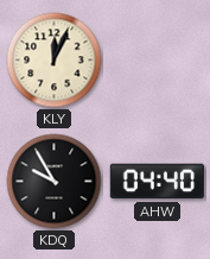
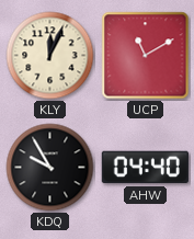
UCP: none -> 11:10
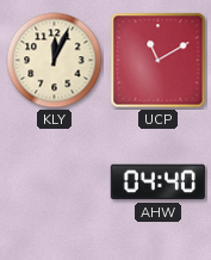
KDQ: 9:55 -> none
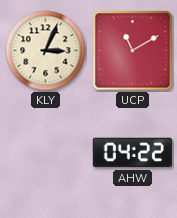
KLY: 12:04 -> 3:04
AHW: 04:40 -> 04:22
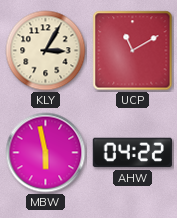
KLY: 3:04 -> 3:05
MBW: none -> 5:58
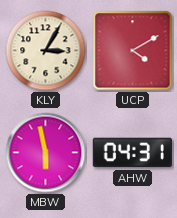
UCP: 11:10 -> 4:10
AHW: 04:22 -> 04:31
